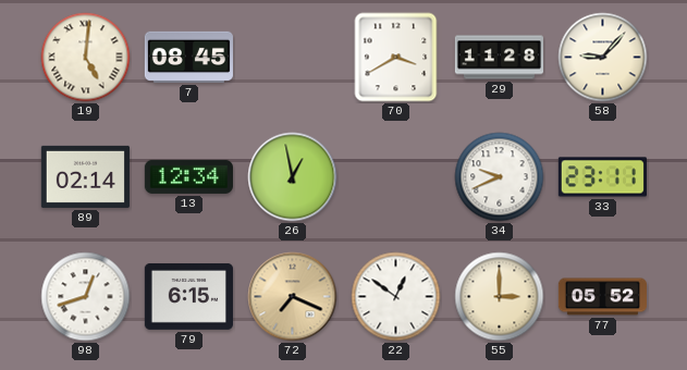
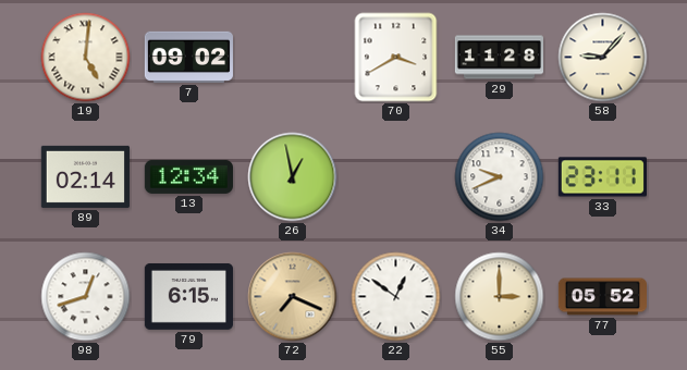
7: 08:45 -> 09:02
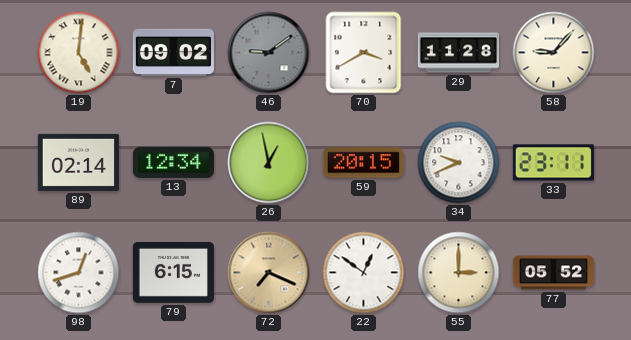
46: none -> 9:09
59: none -> 20:15
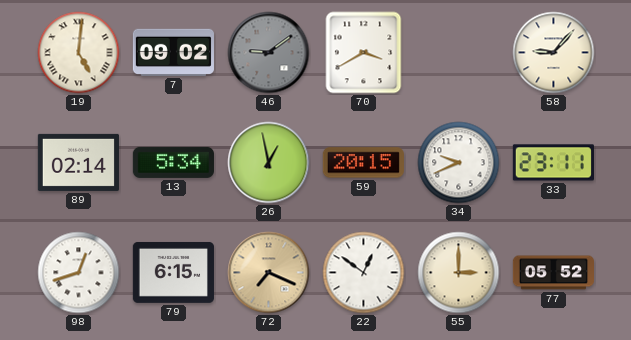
29: 11:28 -> none
13: 12:34 -> 5:34
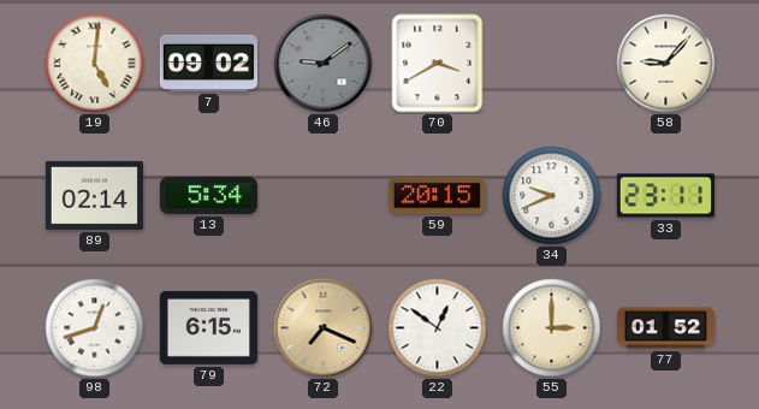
26: 12:58 -> none
77: 05:52 -> 01:52
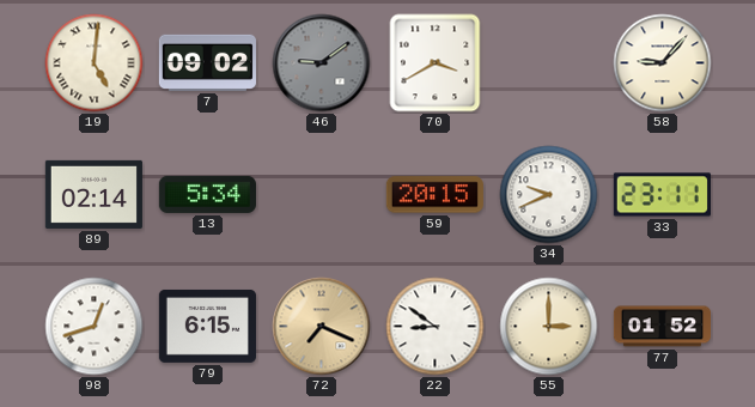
22: 12:51 -> 8:51
